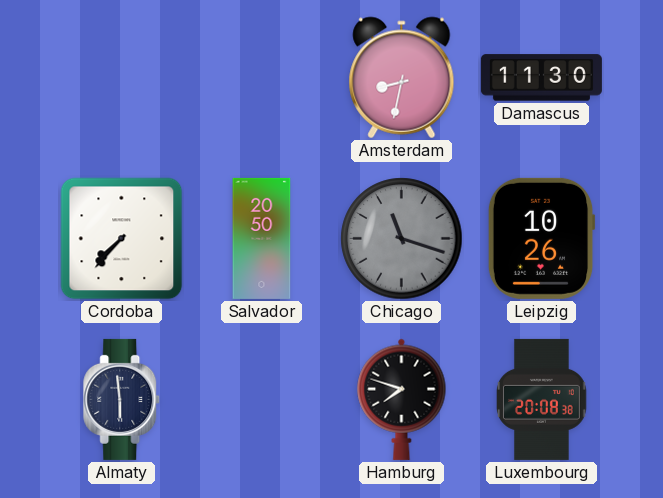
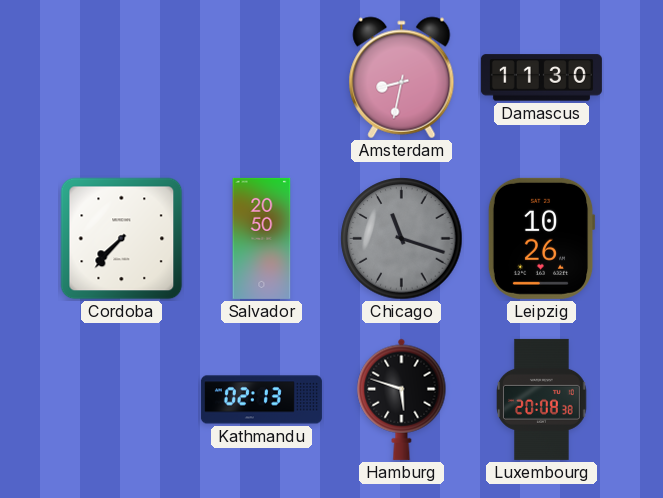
Almaty: 5:59 -> none
Kathmandu: none -> 02:13
Hamburg: 7:48 -> 5:48
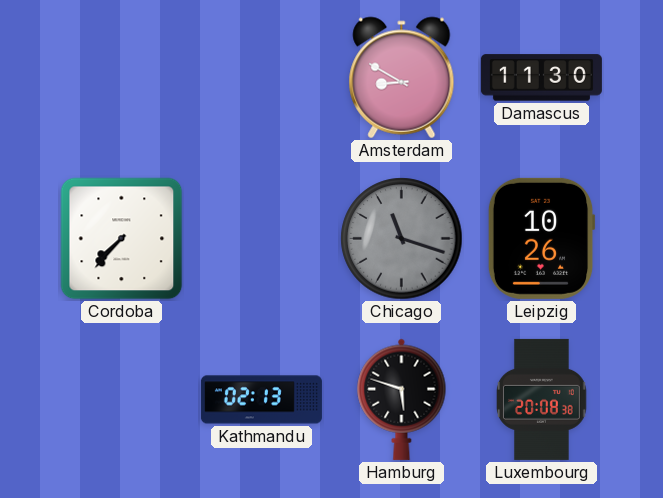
Amsterdam: 8:32 -> 8:50
Salvador: 20:50 -> none
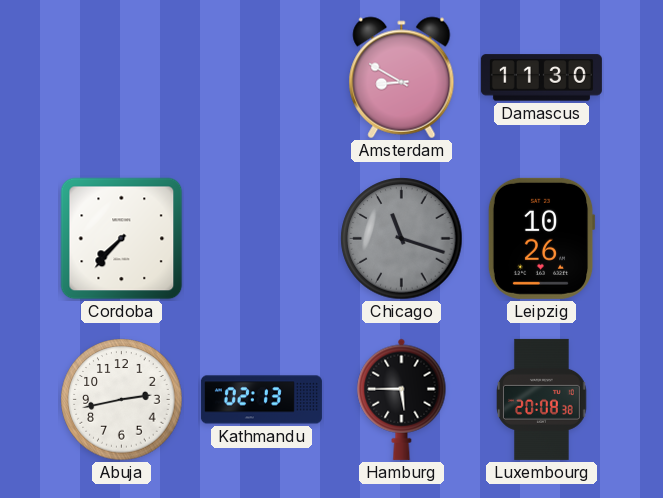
Abuja: none -> 2:43
Hamburg: 5:48 -> 5:45
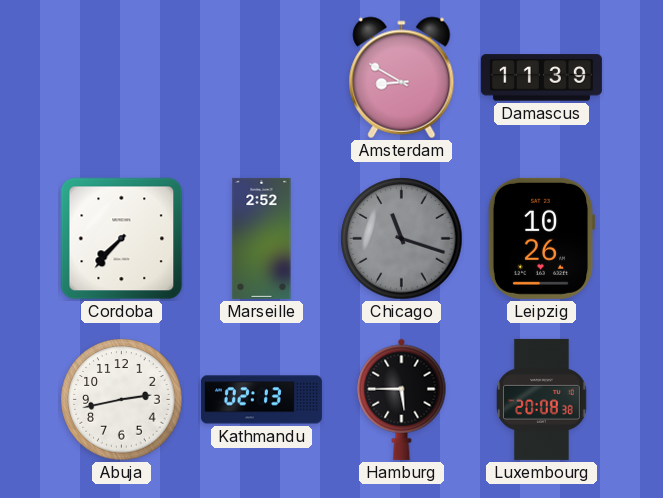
Damascus: 11:30 -> 11:39
Marseille: none -> 2:52
